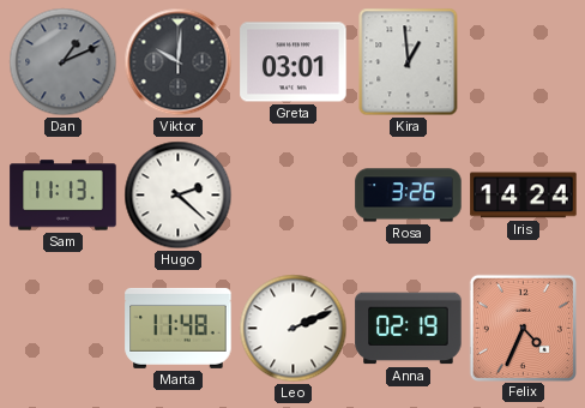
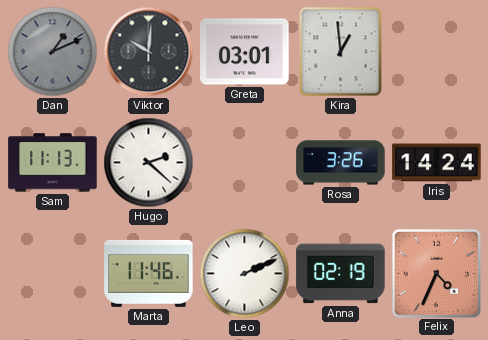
Marta: 11:48 -> 11:46
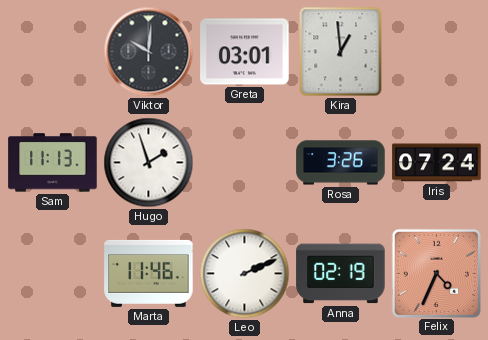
Dan: 1:11 -> none
Hugo: 2:22 -> 1:57
Iris: 14:24 -> 07:24
